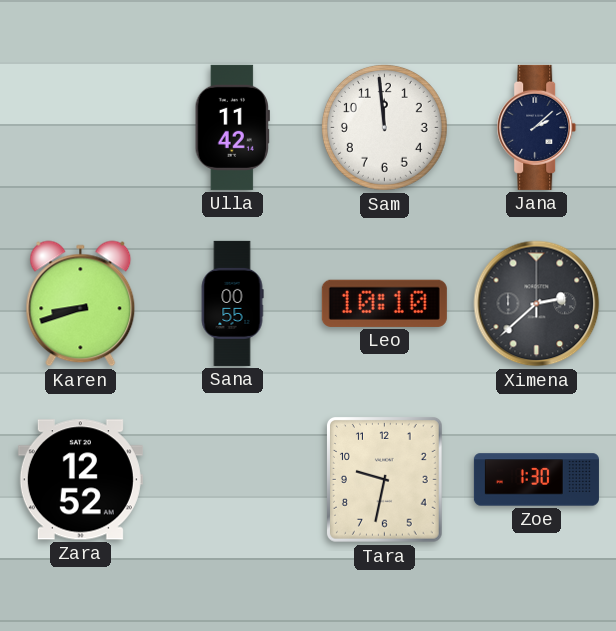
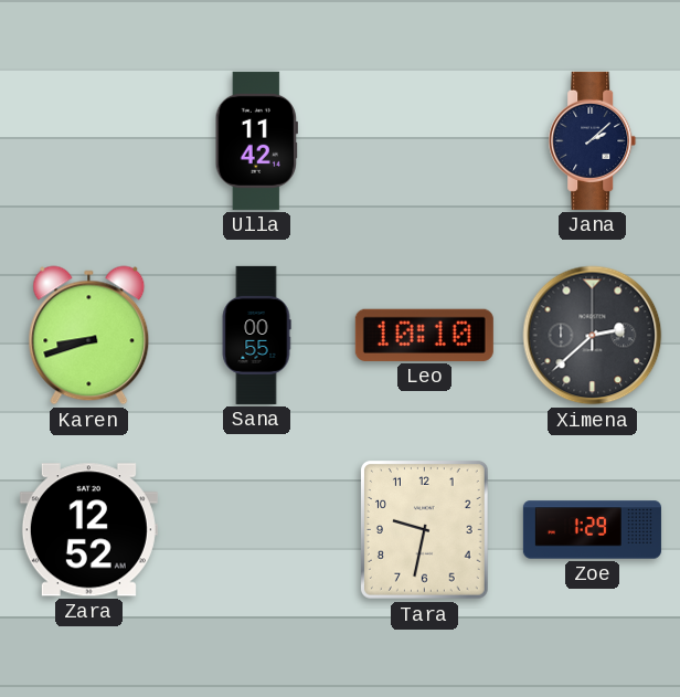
Sam: 11:59 -> none
Zoe: 1:30 -> 1:29
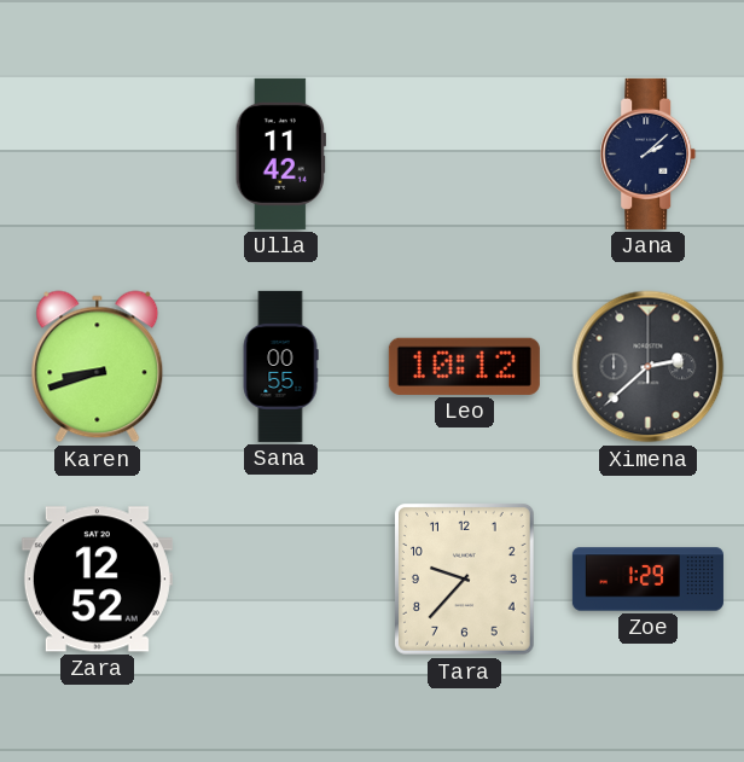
Leo: 10:10 -> 10:12
Tara: 9:32 -> 9:37
